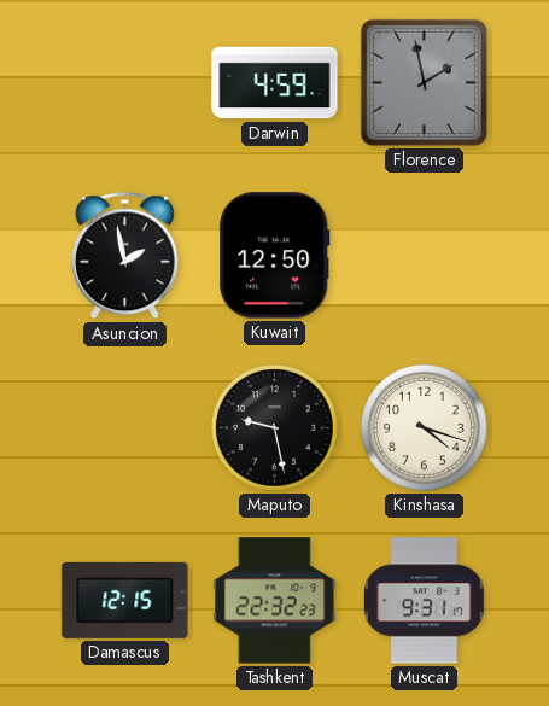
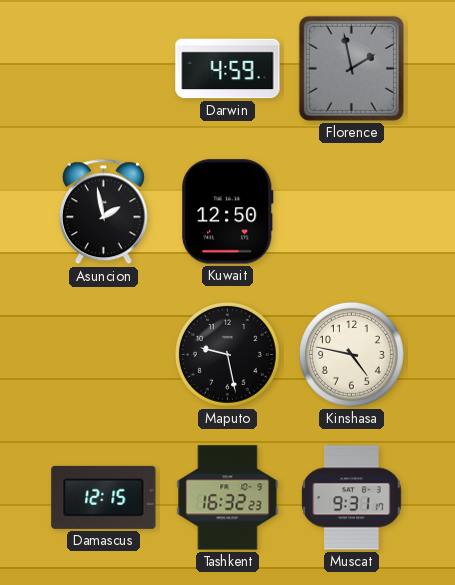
Kinshasa: 4:18 -> 4:47
Tashkent: 22:32 -> 16:32
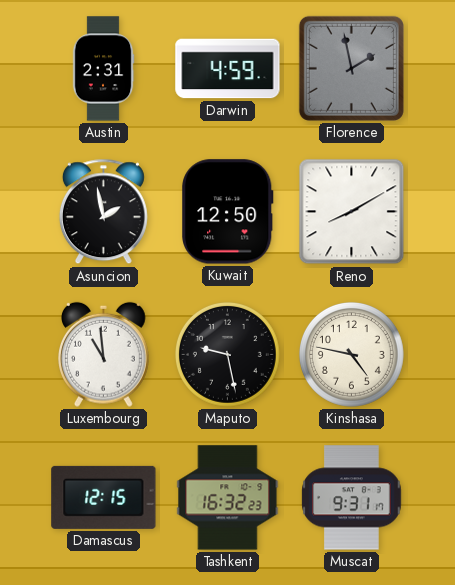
Austin: none -> 2:31
Reno: none -> 8:10
Luxembourg: none -> 10:59
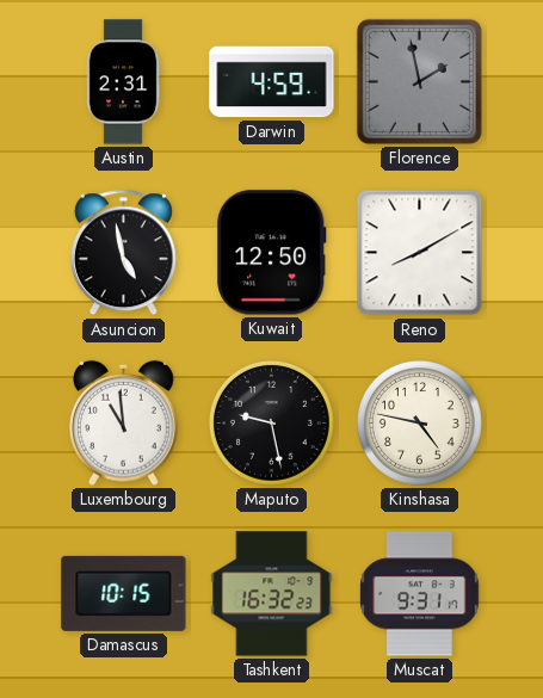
Asuncion: 1:58 -> 4:58
Damascus: 12:15 -> 10:15
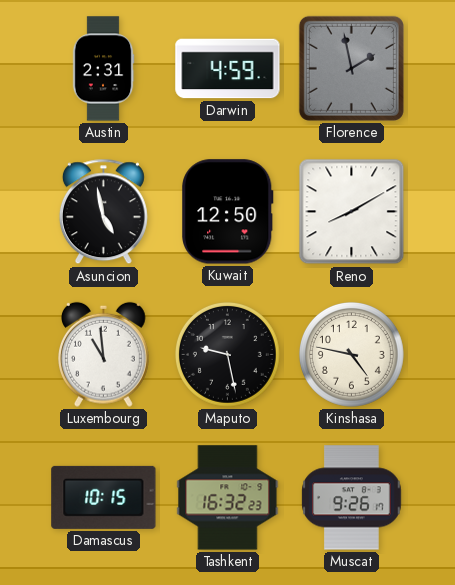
Muscat: 9:31 -> 9:26
